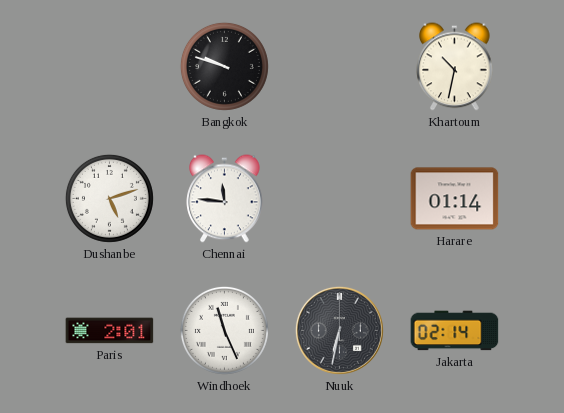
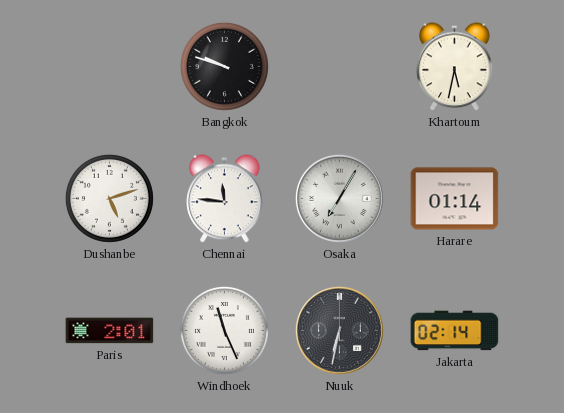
Khartoum: 10:32 -> 5:32
Osaka: none -> 7:05
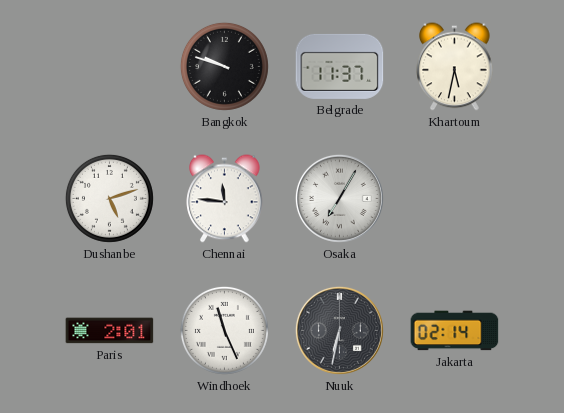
Belgrade: none -> 11:37
Harare: 01:14 -> none
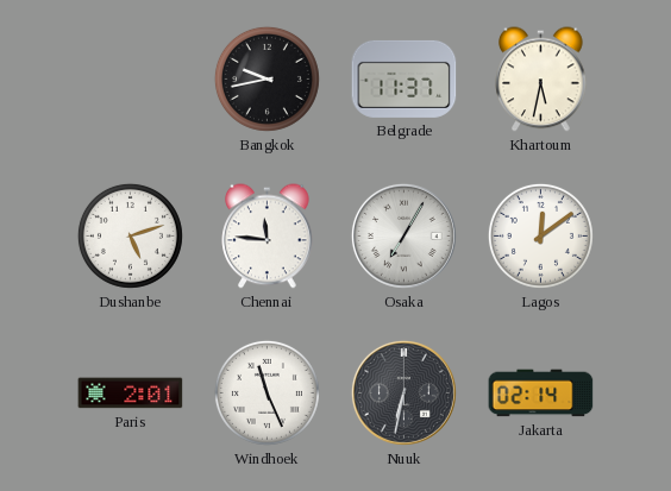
Bangkok: 9:48 -> 9:43
Lagos: none -> 12:09
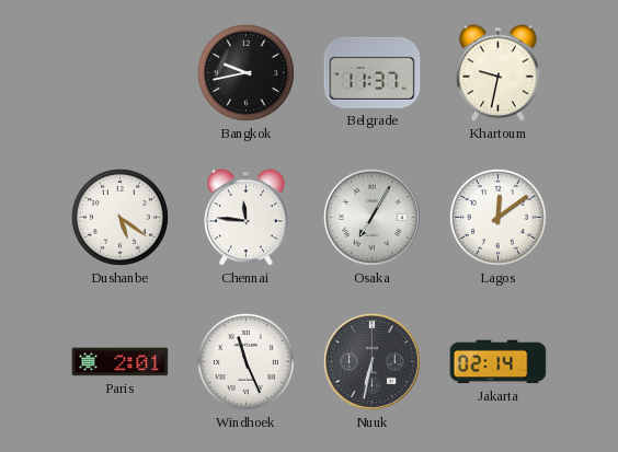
Khartoum: 5:32 -> 9:32
Dushanbe: 5:12 -> 5:21
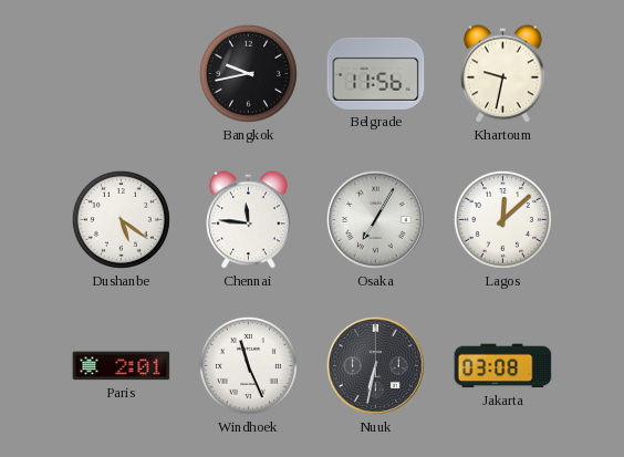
Belgrade: 11:37 -> 11:56
Lagos: 12:09 -> 12:08
Jakarta: 02:14 -> 03:08
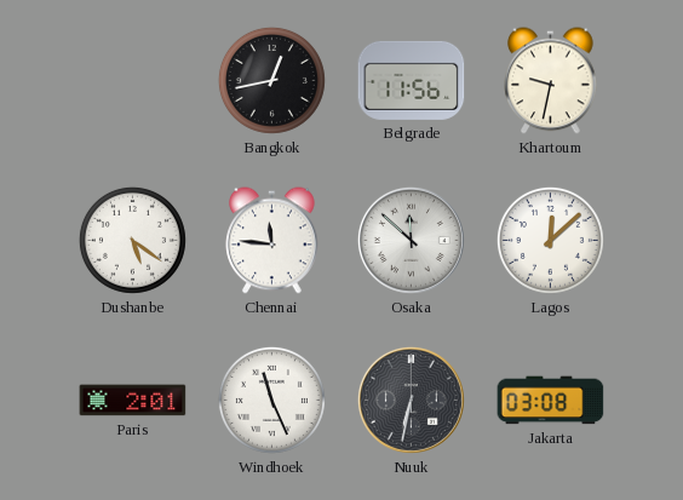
Bangkok: 9:43 -> 12:43
Osaka: 7:05 -> 11:52
